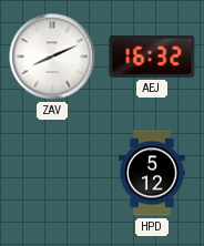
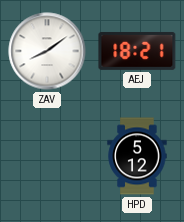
ZAV: 8:11 -> 8:09
AEJ: 16:32 -> 18:21
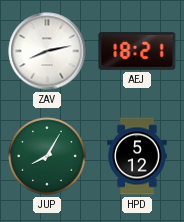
ZAV: 8:09 -> 8:13
JUP: none -> 8:05
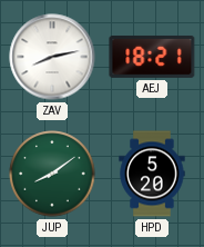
JUP: 8:05 -> 8:09
HPD: 5:12 -> 5:20
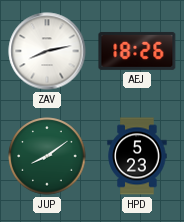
AEJ: 18:21 -> 18:26
HPD: 5:20 -> 5:23
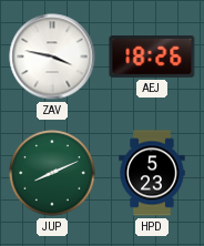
ZAV: 8:13 -> 3:47
JUP: 8:09 -> 8:11
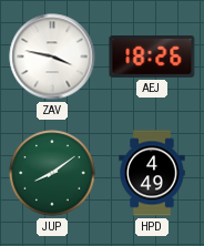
JUP: 8:11 -> 8:09
HPD: 5:23 -> 4:49
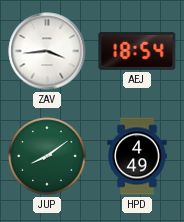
ZAV: 3:47 -> 3:44
AEJ: 18:26 -> 18:54
